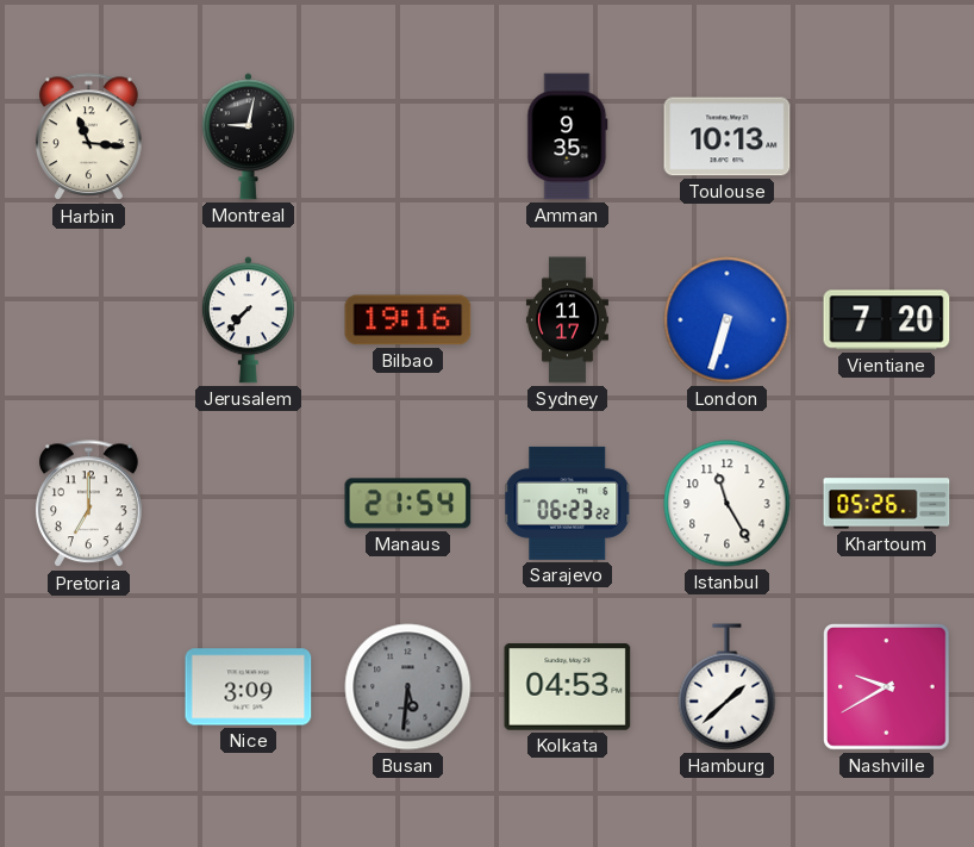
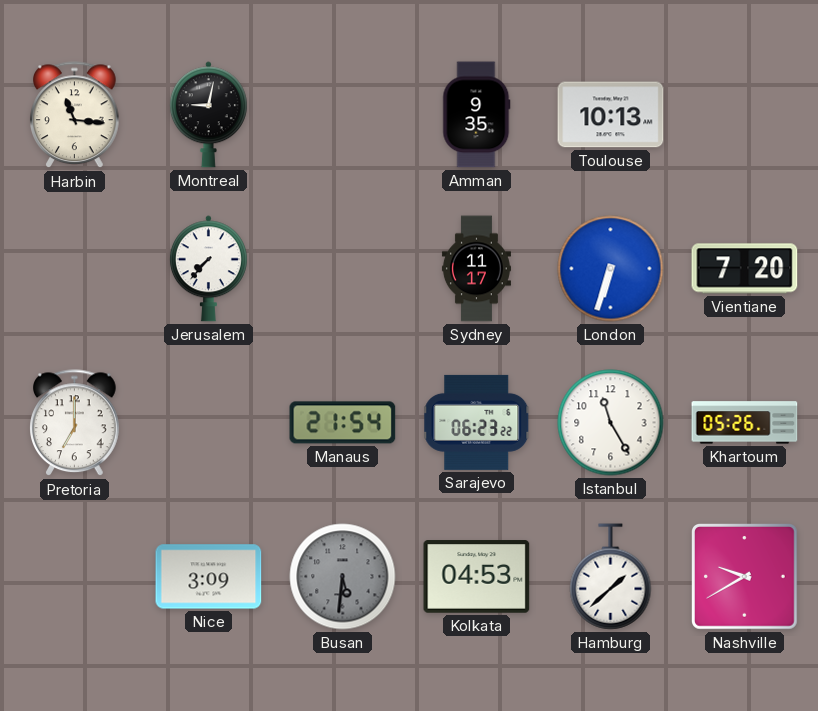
Bilbao: 19:16 -> none
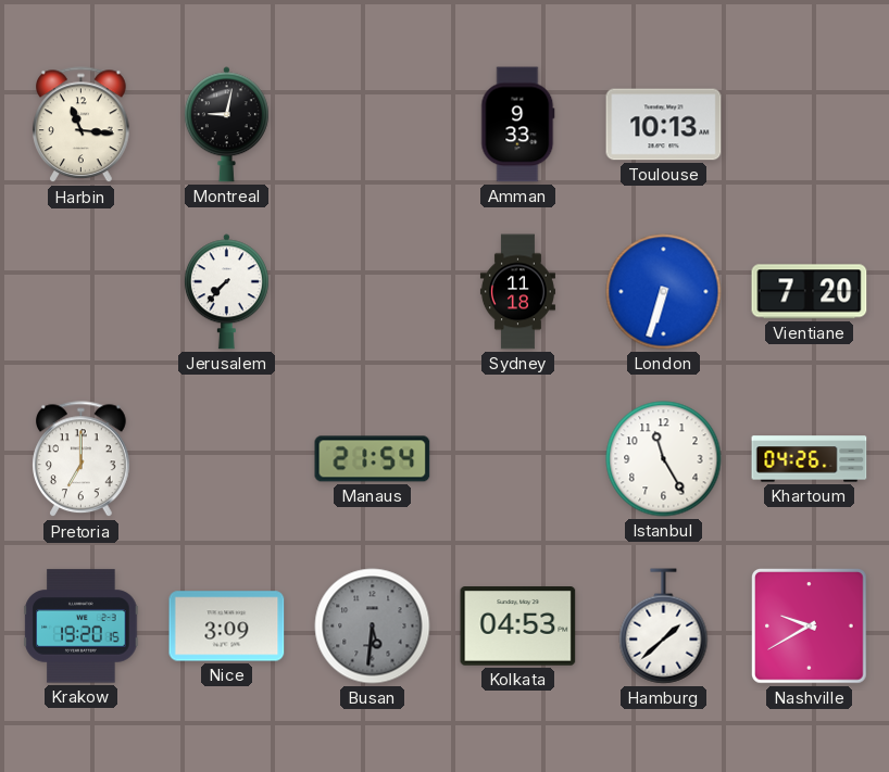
Amman: 9:35 -> 9:33
Sydney: 11:17 -> 11:18
Sarajevo: 06:23 -> none
Khartoum: 05:26 -> 04:26
Krakow: none -> 19:20
